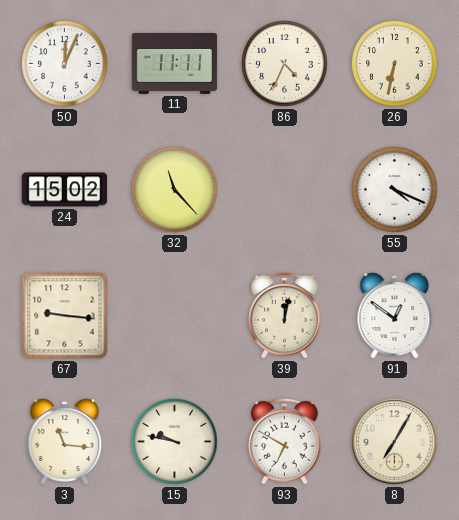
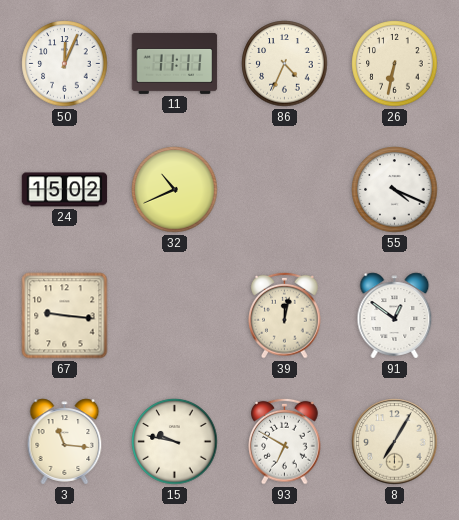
32: 11:23 -> 10:41
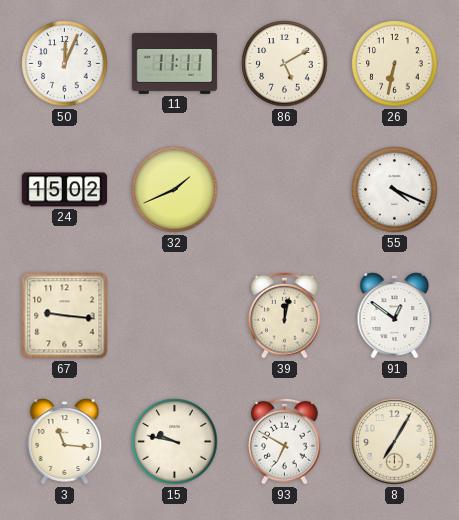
86: 4:34 -> 5:10
32: 10:41 -> 1:41
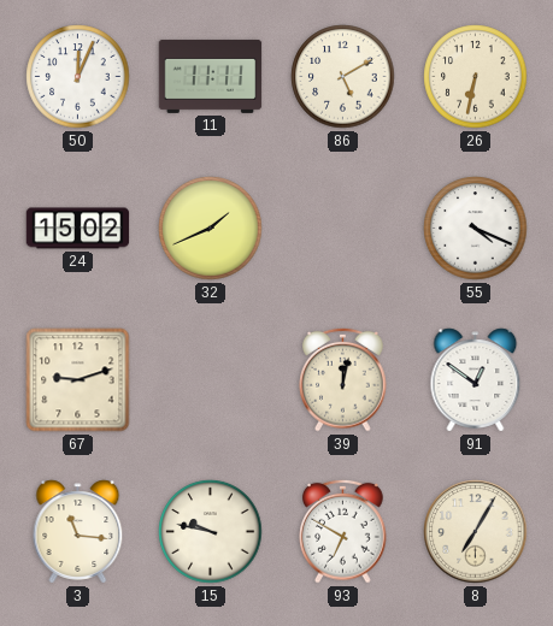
67: 9:16 -> 9:12
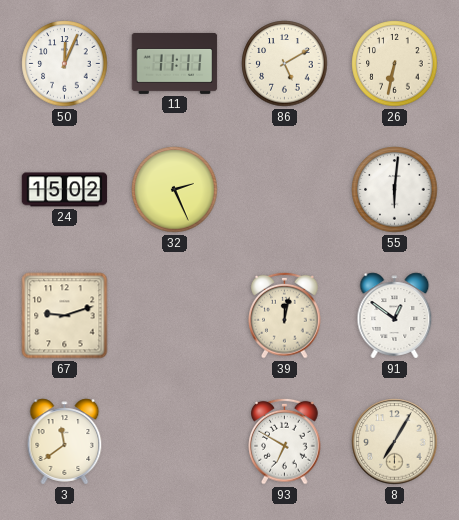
32: 1:41 -> 2:26
55: 4:19 -> 6:01
3: 11:16 -> 11:39
15: 9:47 -> none
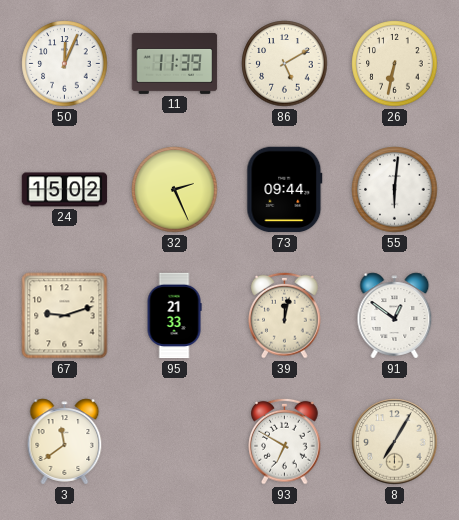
11: 11:11 -> 11:39
73: none -> 09:44
95: none -> 21:33
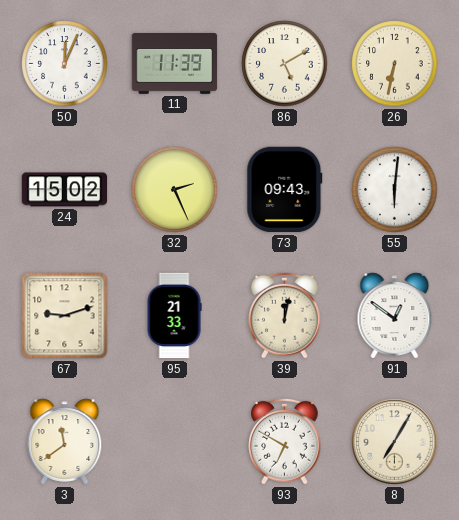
73: 09:44 -> 09:43
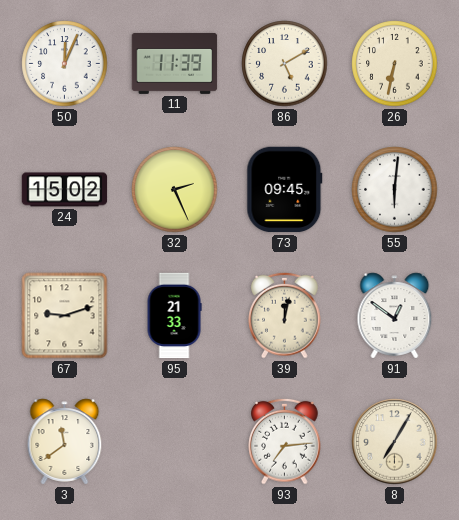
73: 09:43 -> 09:45
93: 6:50 -> 7:14
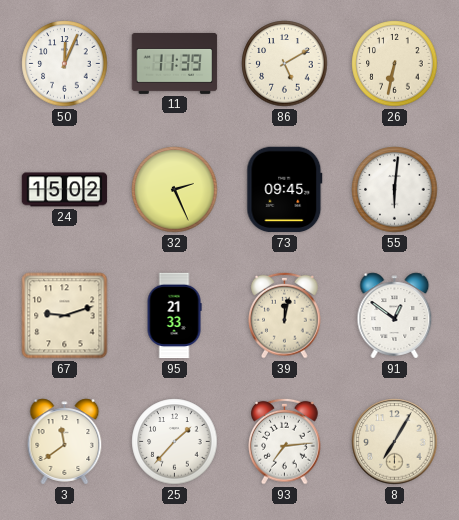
25: none -> 1:37
